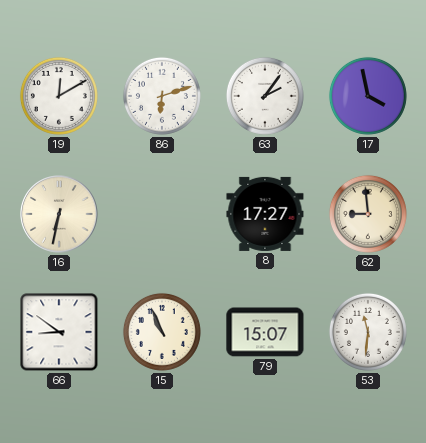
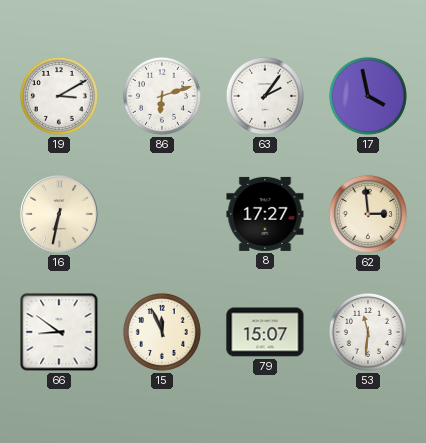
19: 12:10 -> 3:10
62: 8:59 -> 2:59
15: 10:56 -> 11:56
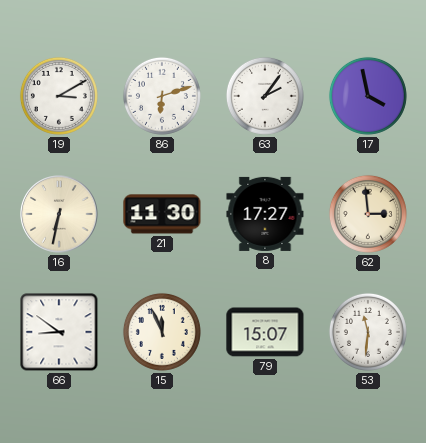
21: none -> 11:30
